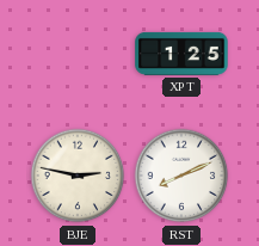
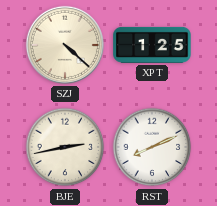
SZJ: none -> 4:22
BJE: 2:47 -> 2:43
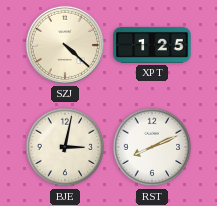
BJE: 2:43 -> 3:02
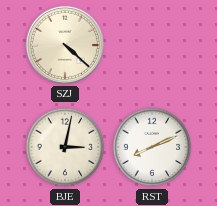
XPT: 1:25 -> none
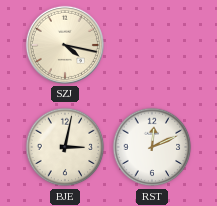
SZJ: 4:22 -> 4:17
RST: 8:11 -> 12:11
